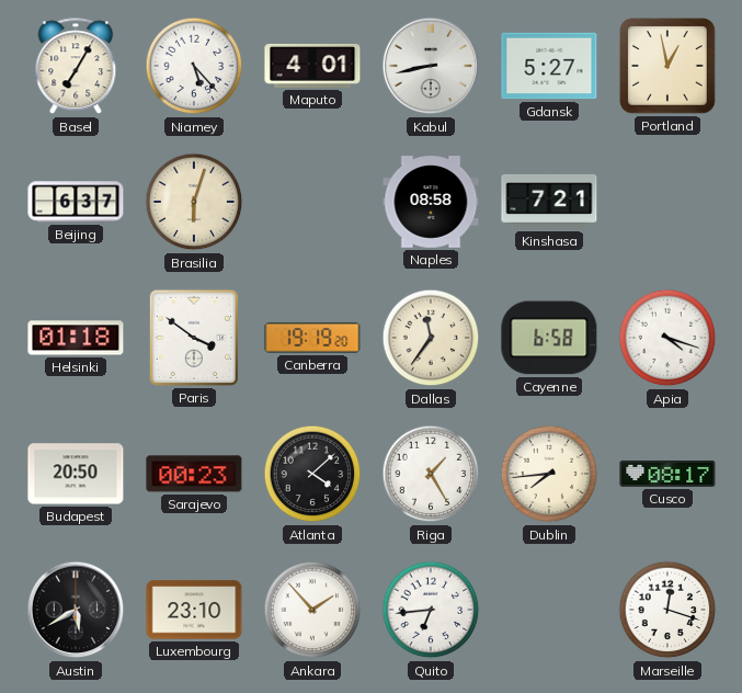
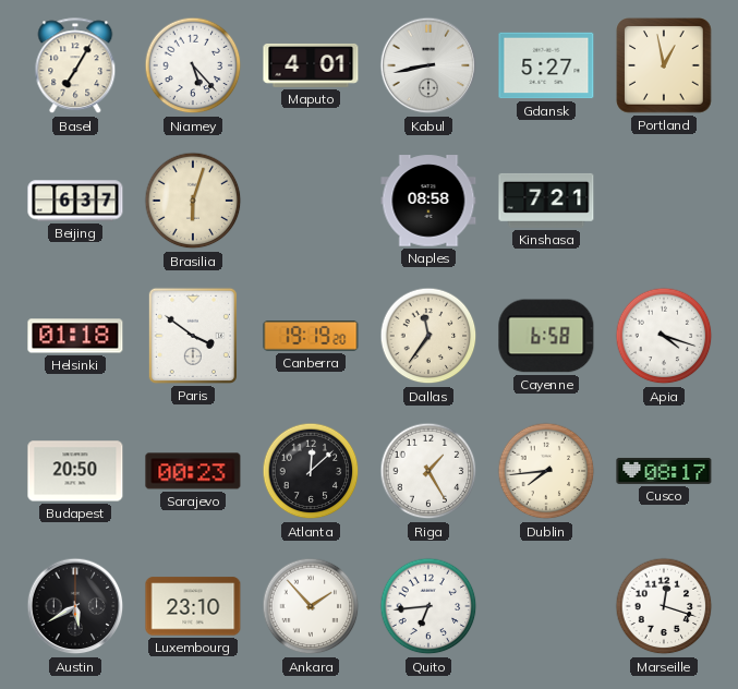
Atlanta: 4:08 -> 12:08
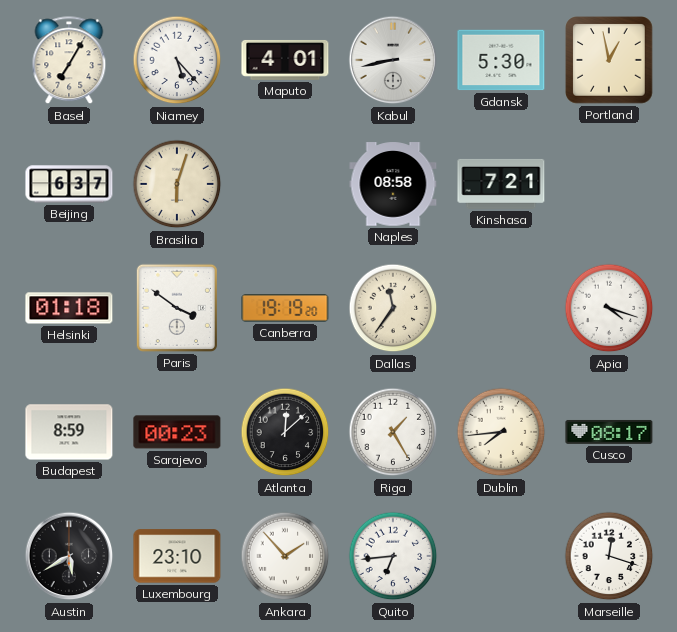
Gdansk: 5:27 -> 5:30
Cayenne: 6:58 -> none
Budapest: 20:50 -> 8:59
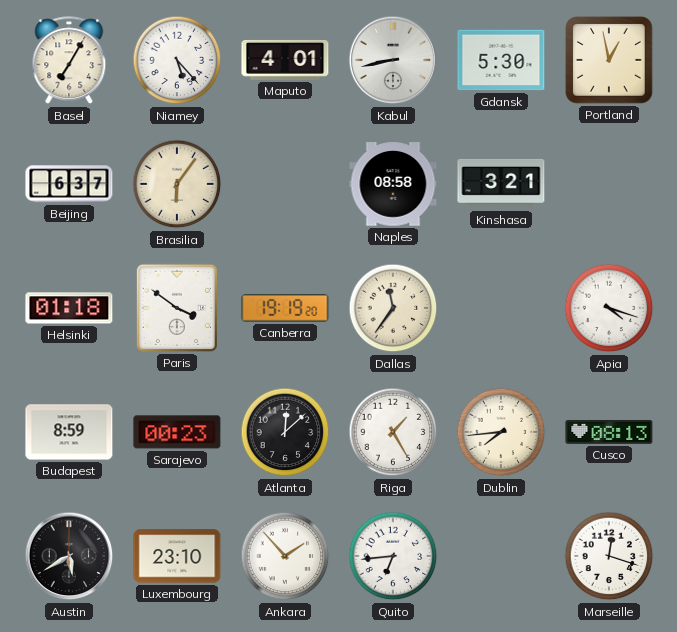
Brasilia: 6:03 -> 6:06
Kinshasa: 7:21 -> 3:21
Cusco: 08:17 -> 08:13
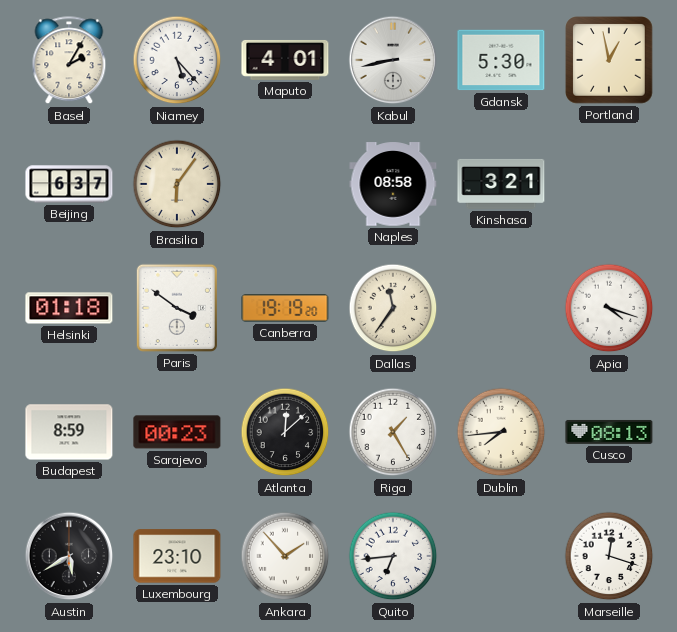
Basel: 7:05 -> 2:05
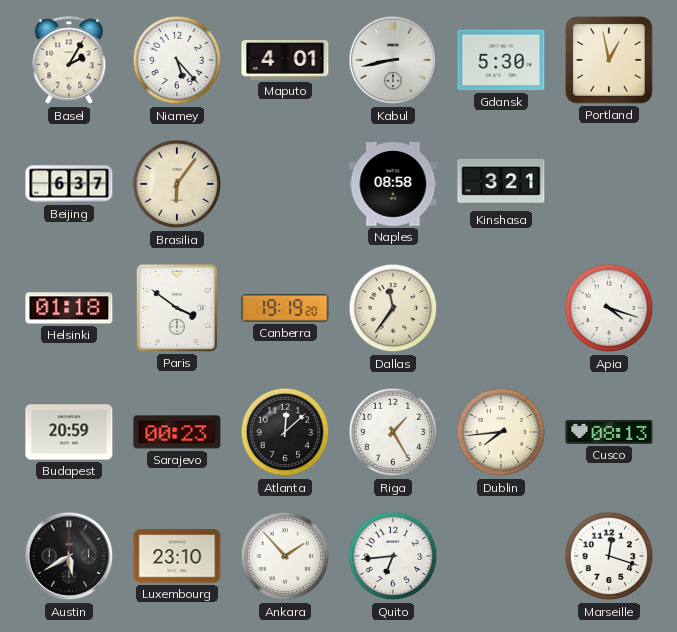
Budapest: 8:59 -> 20:59
